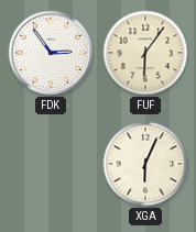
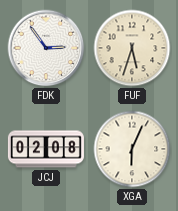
FUF: 6:06 -> 5:33
JCJ: none -> 02:08
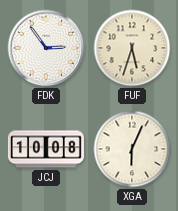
JCJ: 02:08 -> 10:08
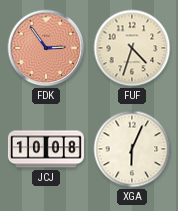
FDK dial: white -> salmon
FUF: 5:33 -> 4:33
